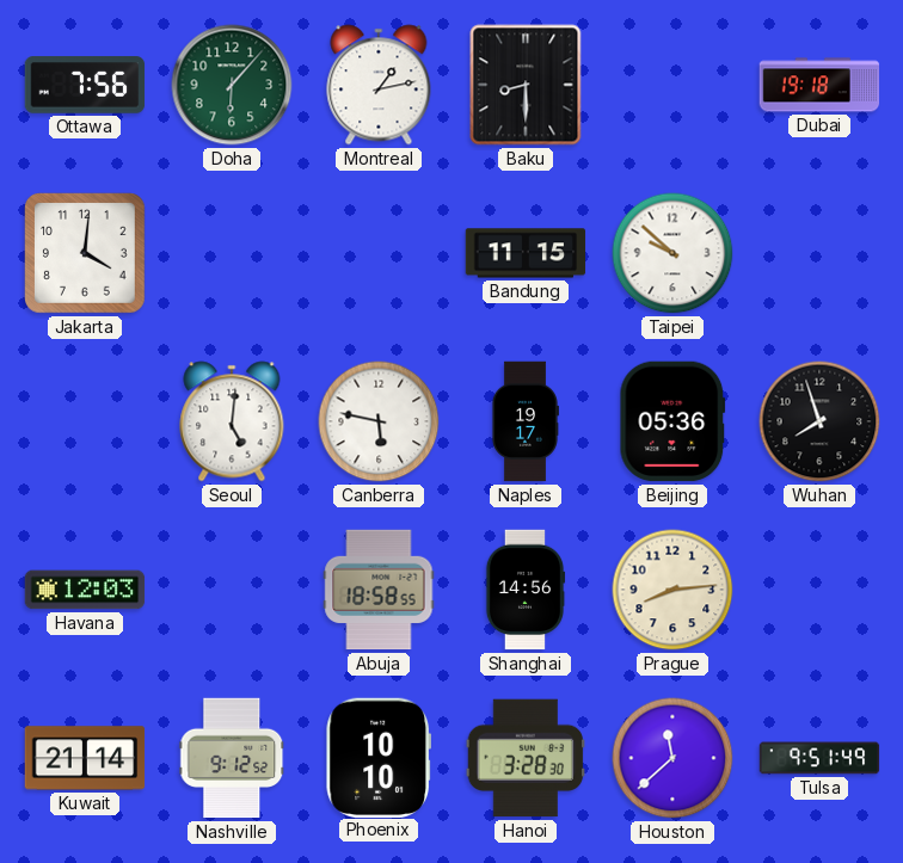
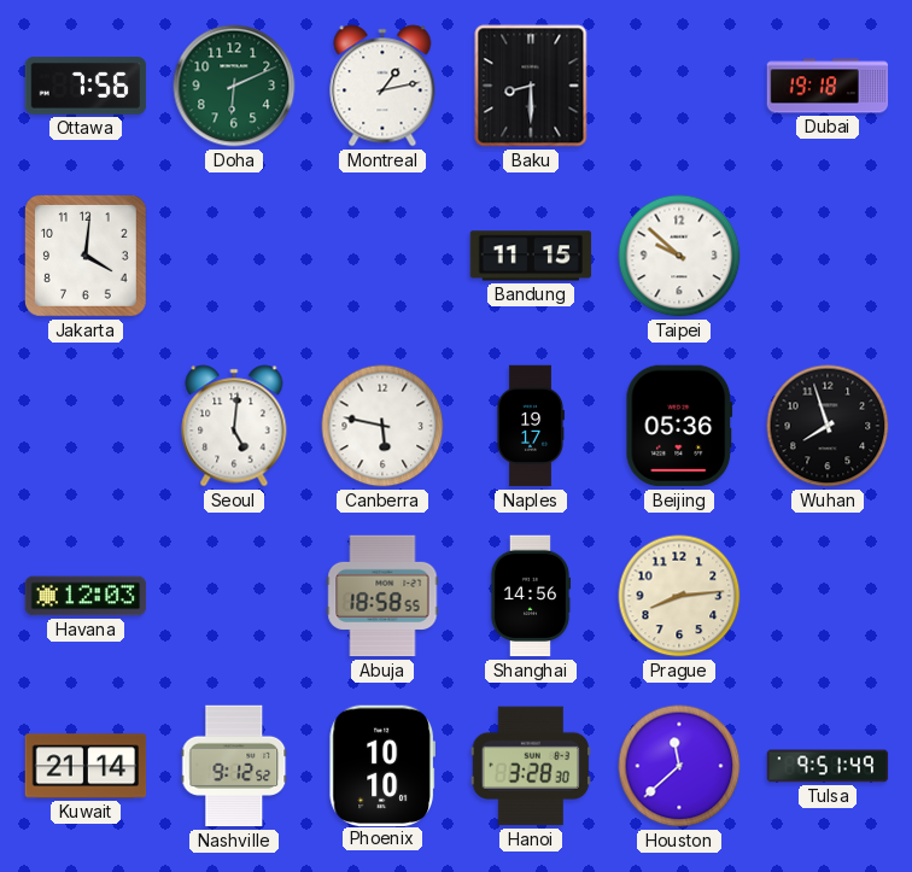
Doha: 6:07 -> 6:11
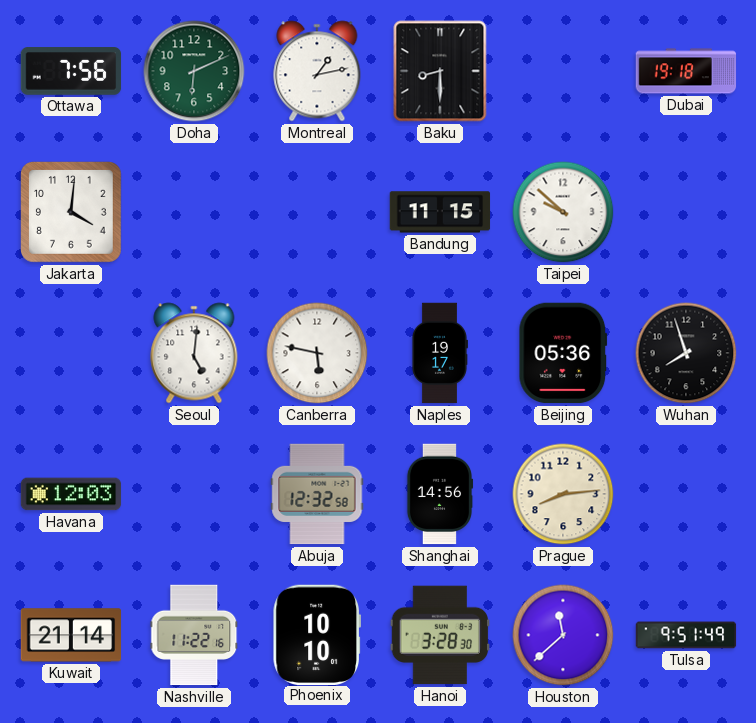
Abuja: 18:58 -> 12:32
Nashville: 9:12 -> 11:22
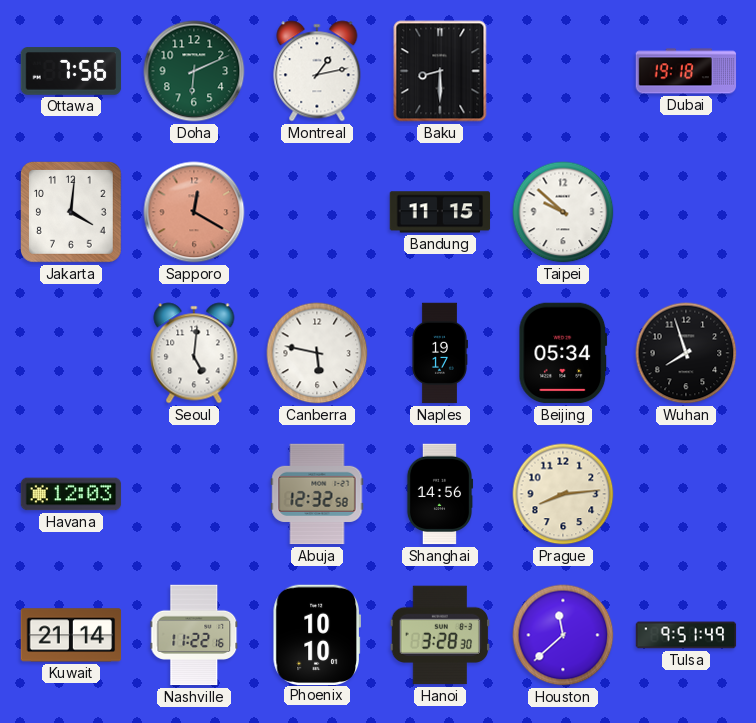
Sapporo: none -> 12:20
Beijing: 05:36 -> 05:34
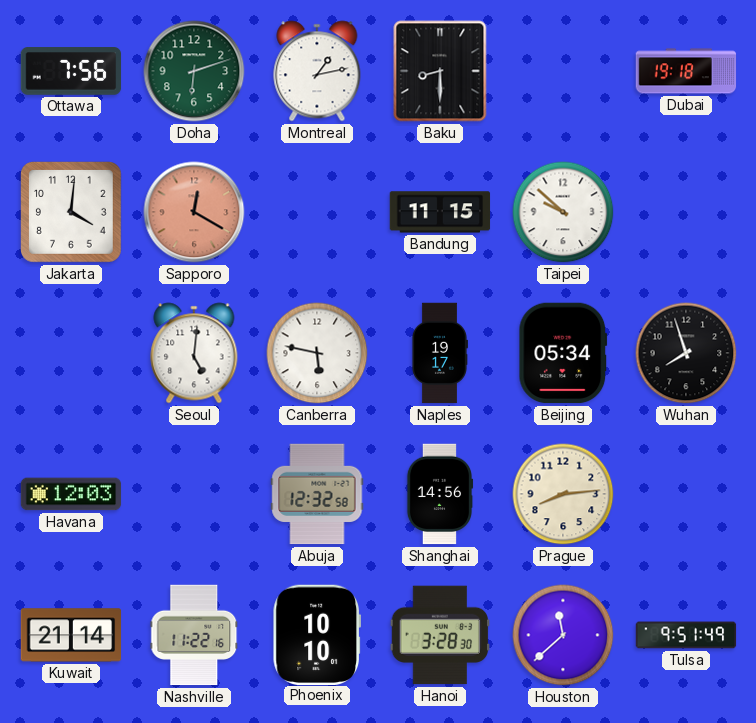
Doha: 6:11 -> 6:12
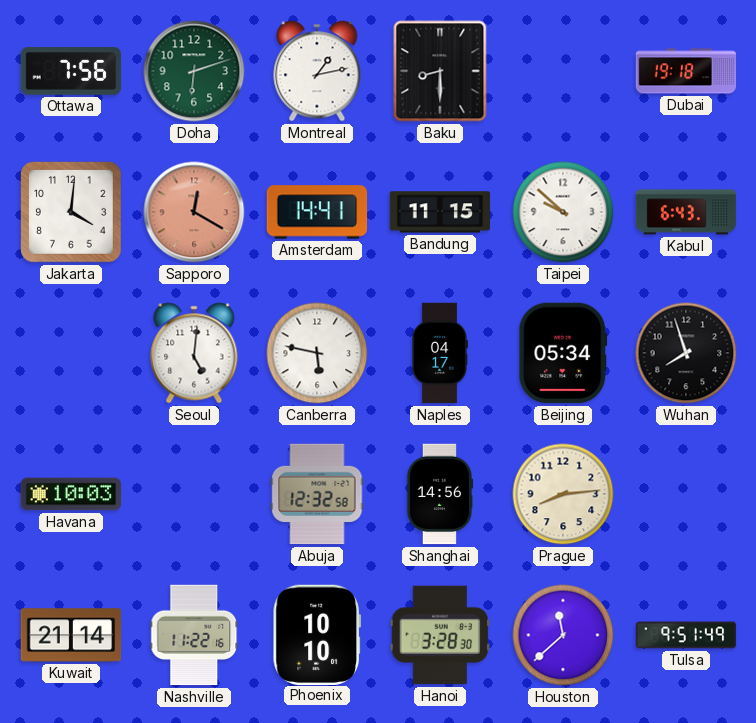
Amsterdam: none -> 14:41
Kabul: none -> 6:43
Naples: 19:17 -> 04:17
Havana: 12:03 -> 10:03
